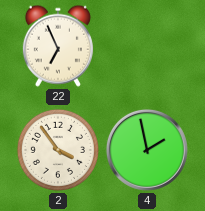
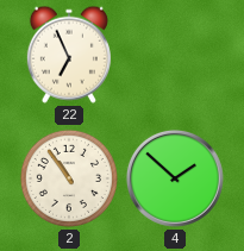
2: 3:54 -> 10:54
4: 1:58 -> 1:52
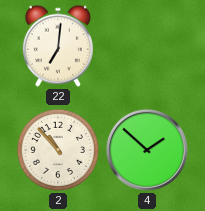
22: 6:56 -> 7:01
2: 10:54 -> 10:53
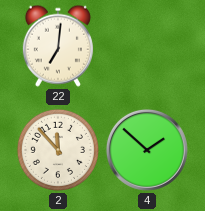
2: 10:53 -> 11:53
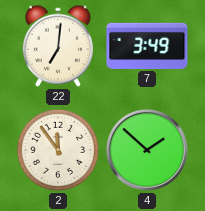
7: none -> 3:49
2: 11:53 -> 11:54
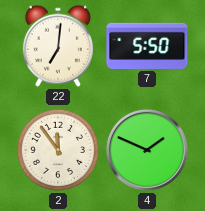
7: 3:49 -> 5:50
4: 1:52 -> 1:49
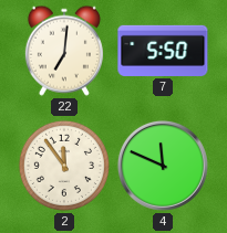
4: 1:49 -> 11:49
